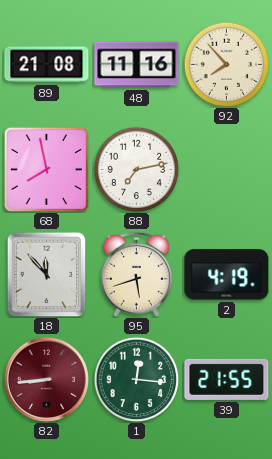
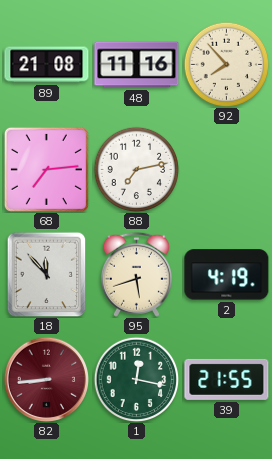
68: 7:58 -> 7:14
1: 12:16 -> 12:17
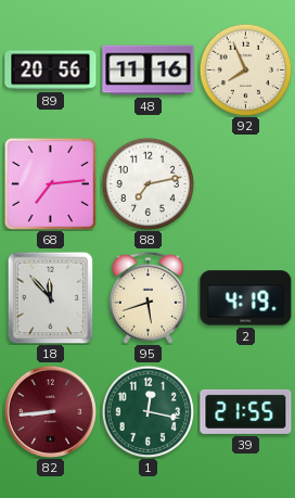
89: 21:08 -> 20:56
92: 7:53 -> 7:56
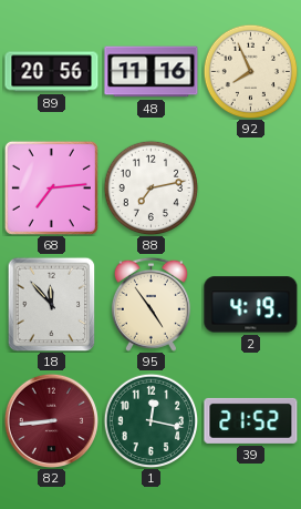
95: 5:42 -> 4:54
39: 21:55 -> 21:52
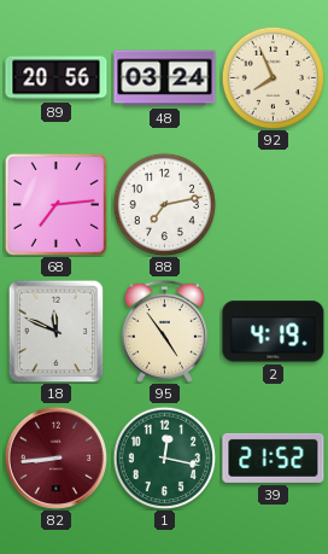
48: 11:16 -> 03:24
18: 11:53 -> 11:49
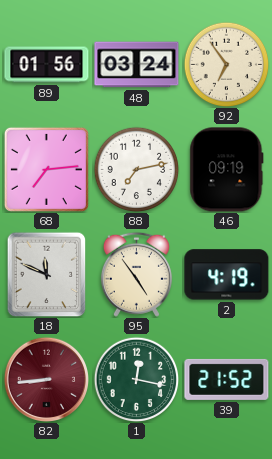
89: 20:56 -> 01:56
92: 7:56 -> 6:54
46: none -> 09:19
